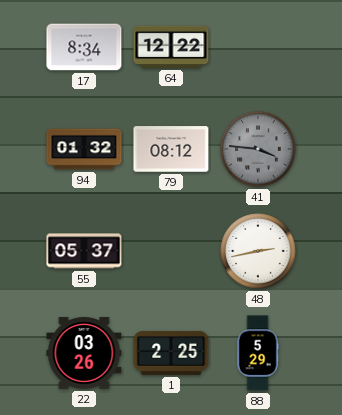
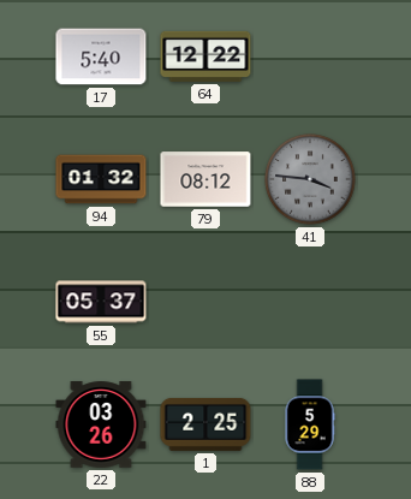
17: 8:34 -> 5:40
48: 2:43 -> none
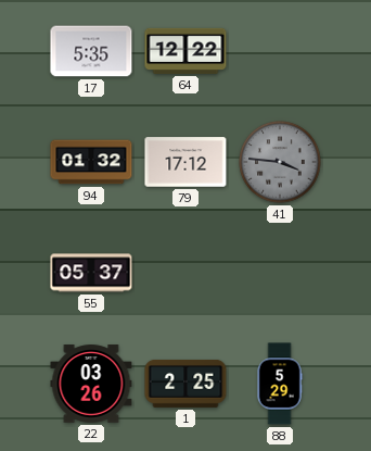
17: 5:40 -> 5:35
79: 08:12 -> 17:12
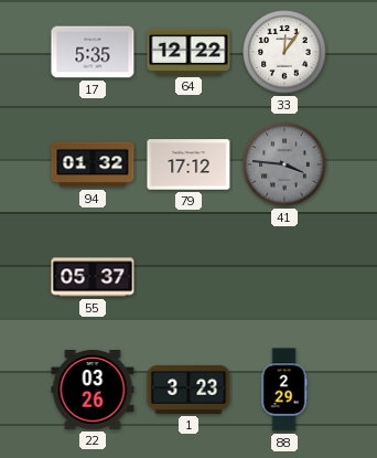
33: none -> 12:06
1: 2:25 -> 3:23
88: 5:29 -> 2:29
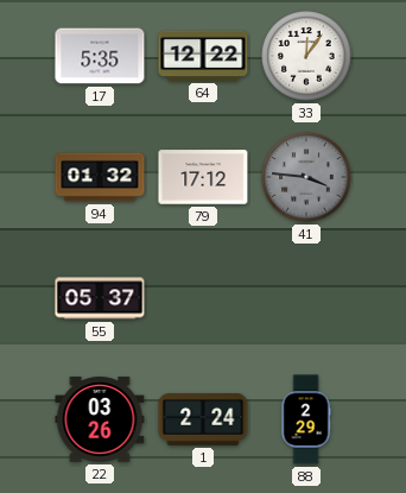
1: 3:23 -> 2:24
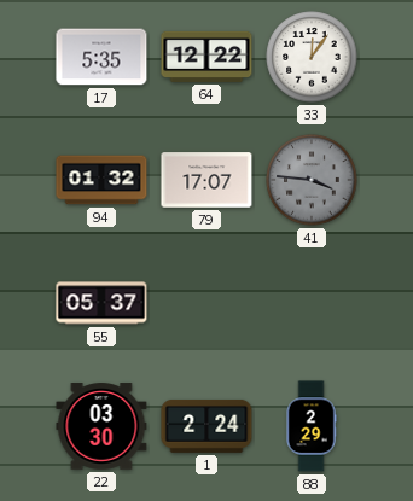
79: 17:12 -> 17:07
22: 03:26 -> 03:30
